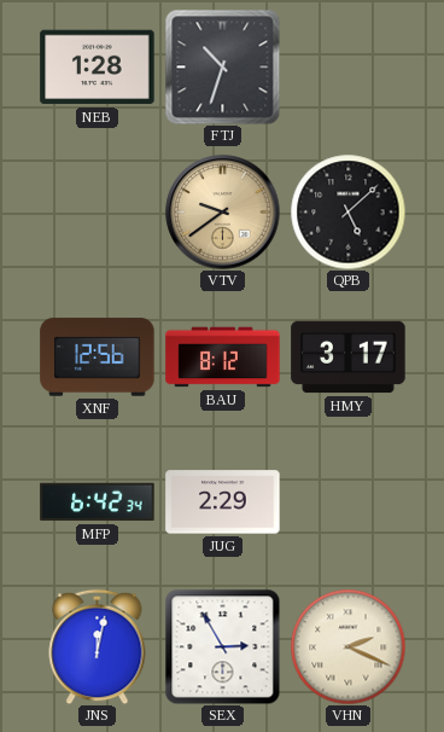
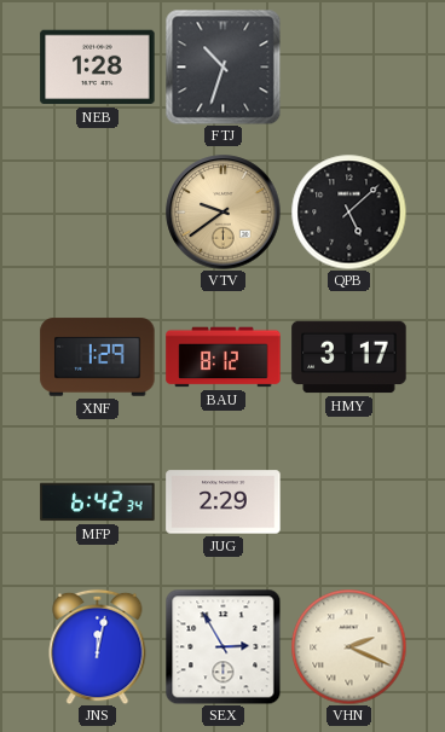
XNF: 12:56 -> 1:29
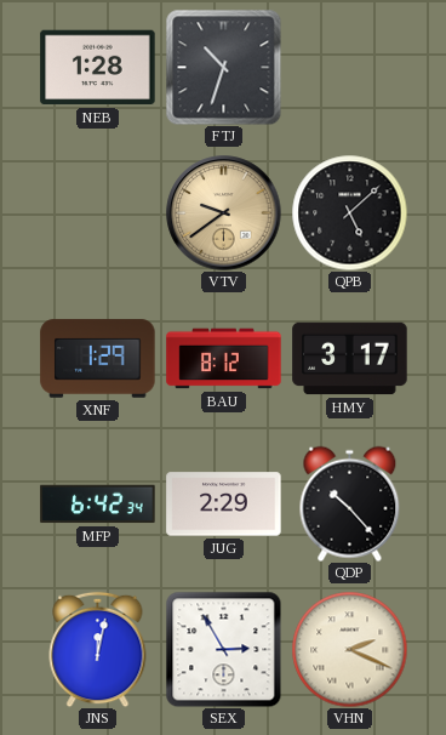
QDP: none -> 10:23
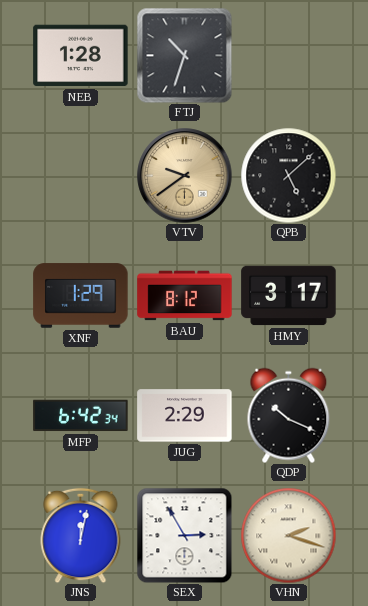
QDP: 10:23 -> 10:19
VHN: 2:19 -> 2:18
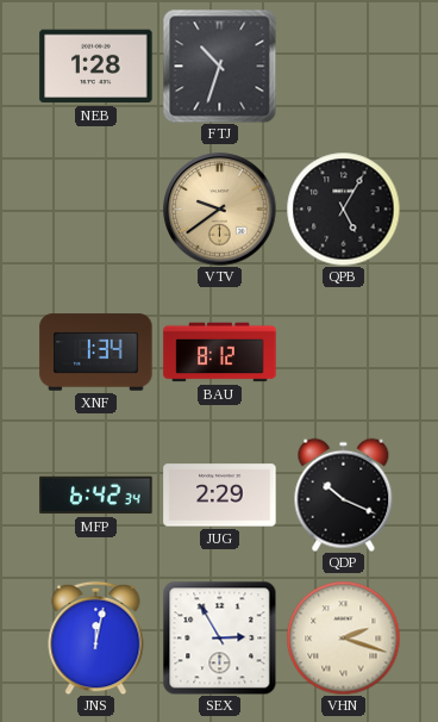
QPB: 5:08 -> 5:05
XNF: 1:29 -> 1:34
HMY: 3:17 -> none
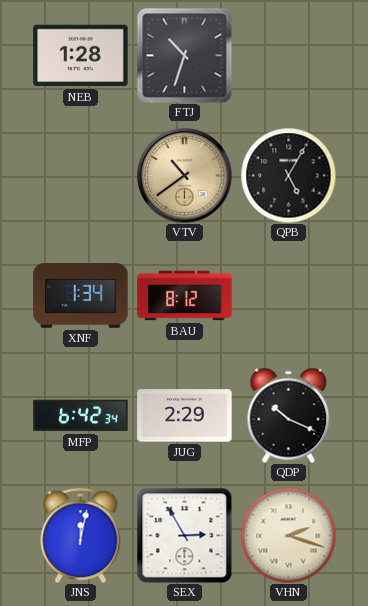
VTV: 9:39 -> 10:39
